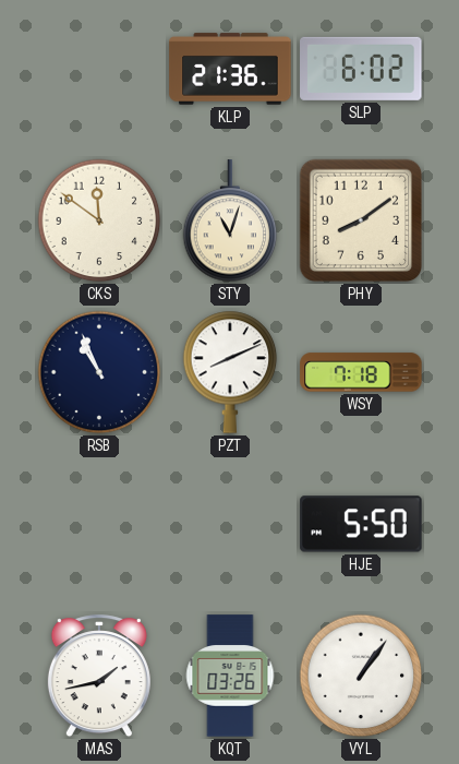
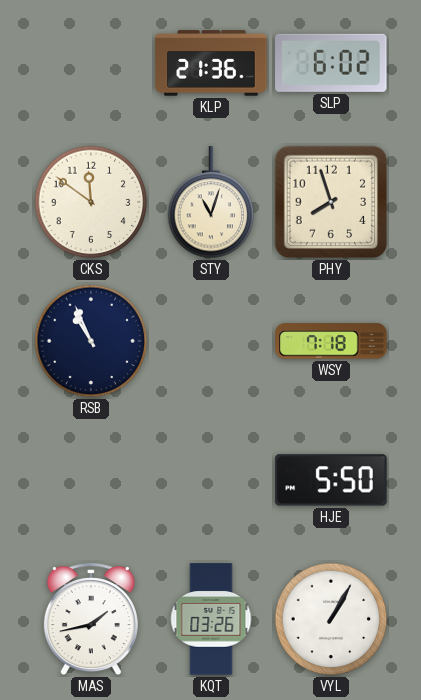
PHY: 8:09 -> 7:57
PZT: 8:11 -> none
VYL: 1:06 -> 1:05
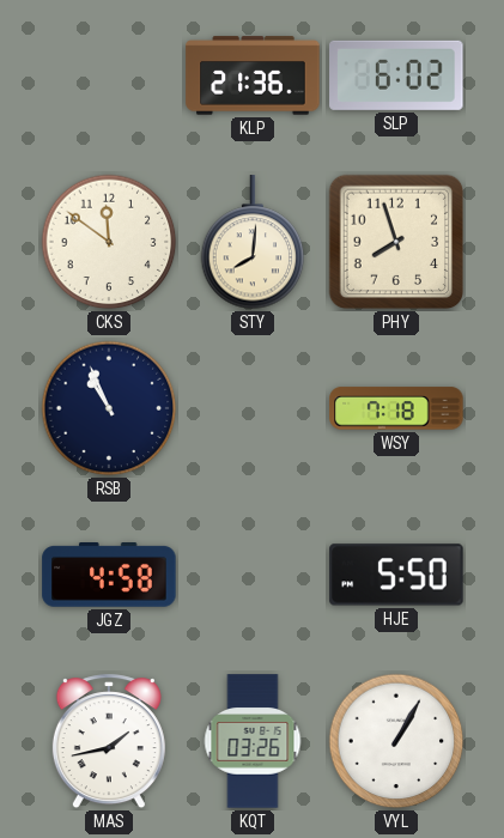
STY: 11:03 -> 8:01
JGZ: none -> 4:58
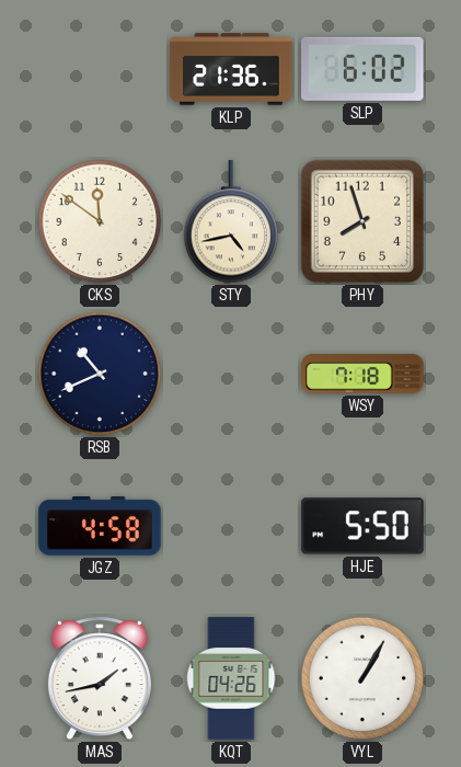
STY: 8:01 -> 4:43
RSB: 10:56 -> 10:41
KQT: 03:26 -> 04:26
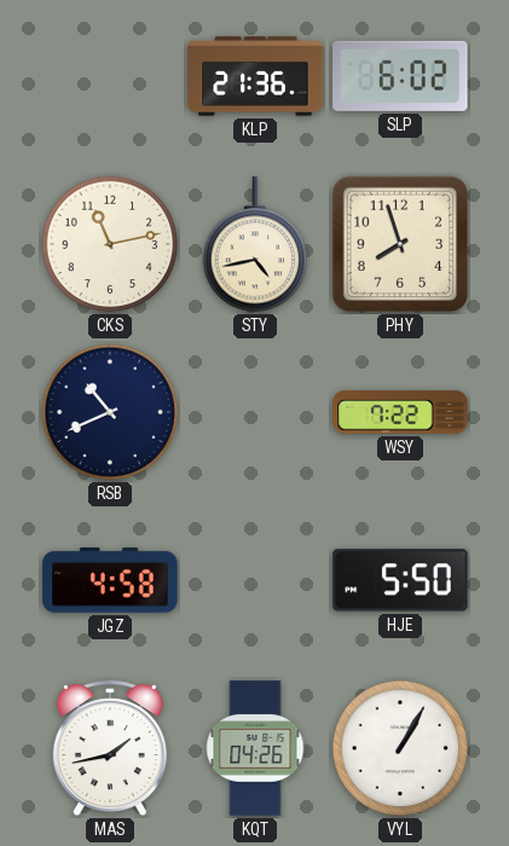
CKS: 11:51 -> 11:13
WSY: 7:18 -> 7:22
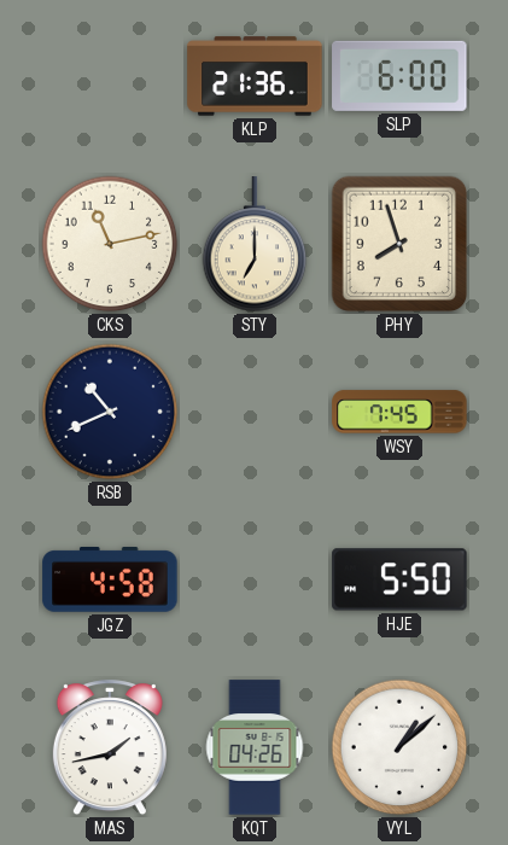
SLP: 6:02 -> 6:00
STY: 4:43 -> 7:00
WSY: 7:22 -> 7:45
VYL: 1:05 -> 1:08
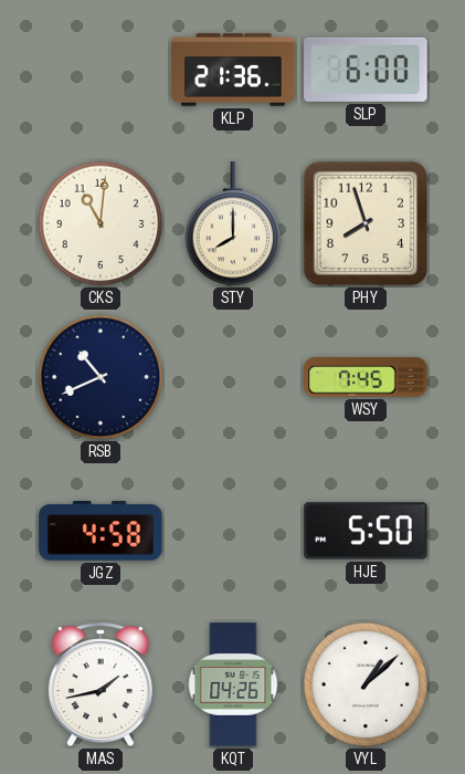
CKS: 11:13 -> 11:01
STY: 7:00 -> 8:00
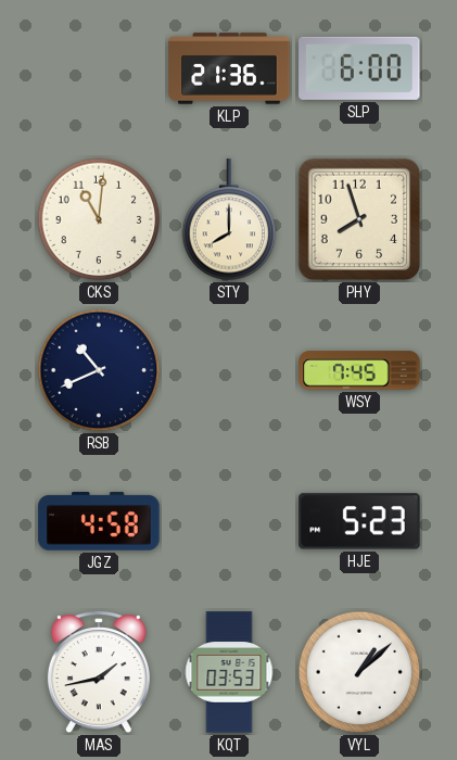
HJE: 5:50 -> 5:23
KQT: 04:26 -> 03:53
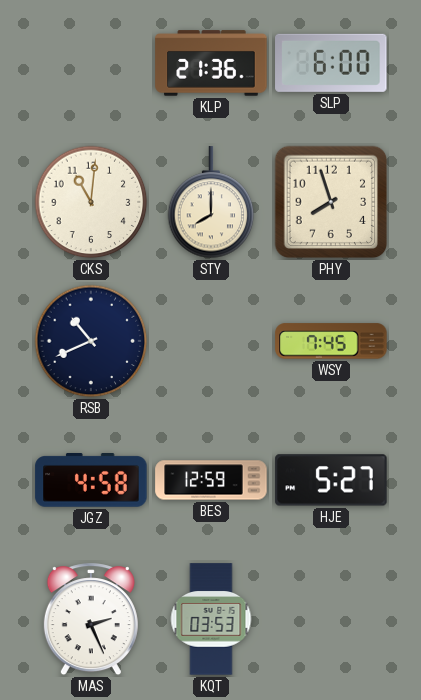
BES: none -> 12:59
HJE: 5:23 -> 5:27
MAS: 1:43 -> 2:26
VYL: 1:08 -> none
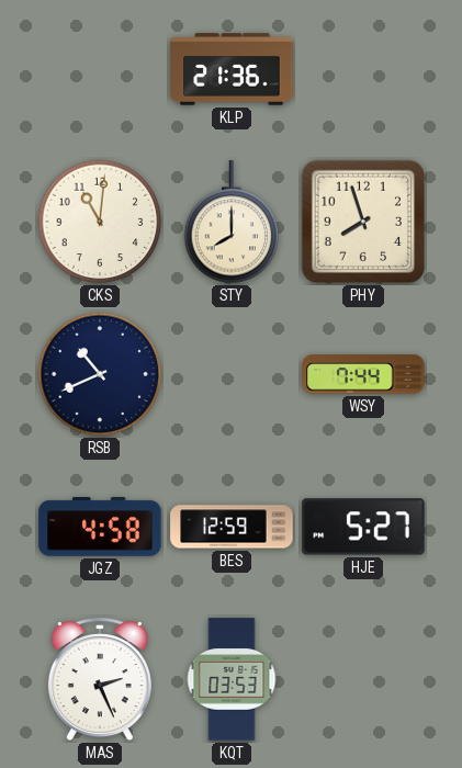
SLP: 6:00 -> none
WSY: 7:45 -> 7:44
